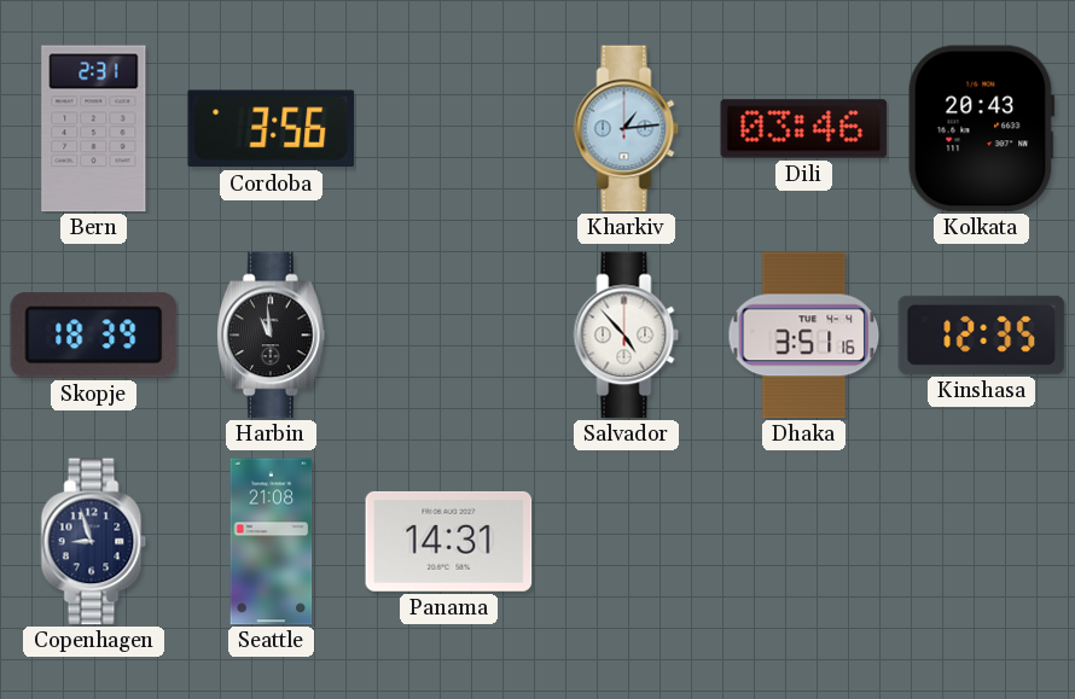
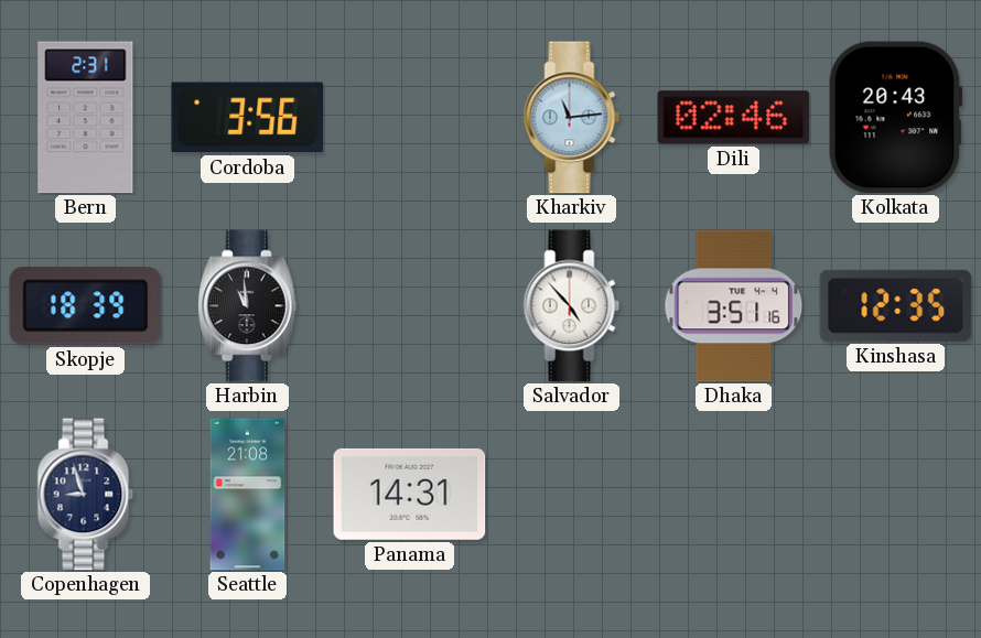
Kharkiv: 1:14 -> 11:14
Dili: 03:46 -> 02:46
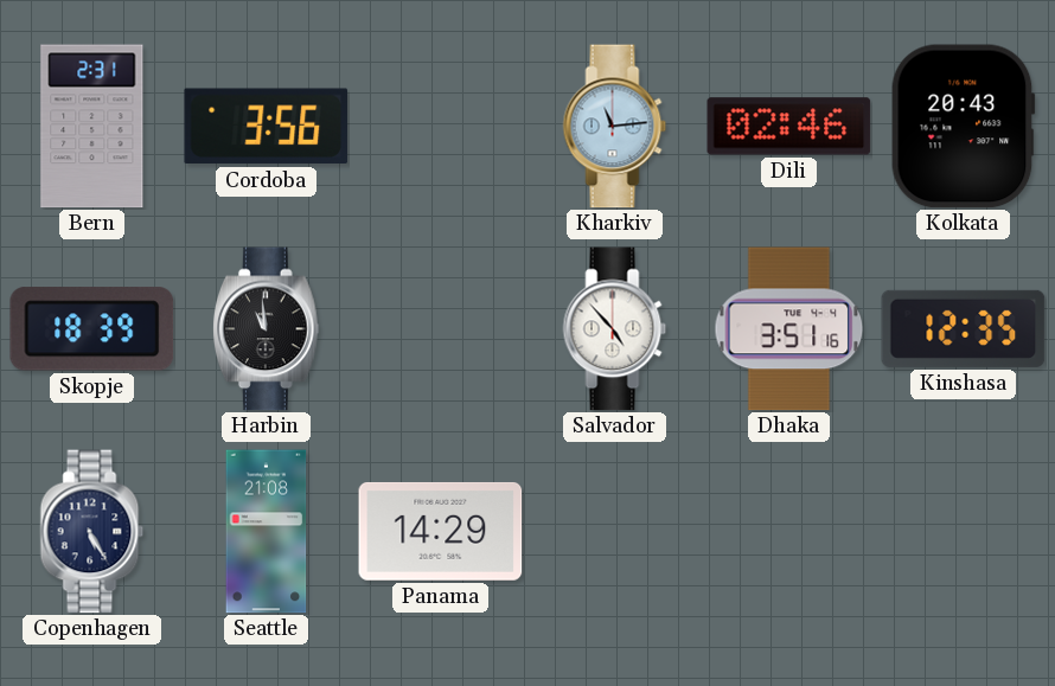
Copenhagen: 8:57 -> 5:25
Panama: 14:31 -> 14:29
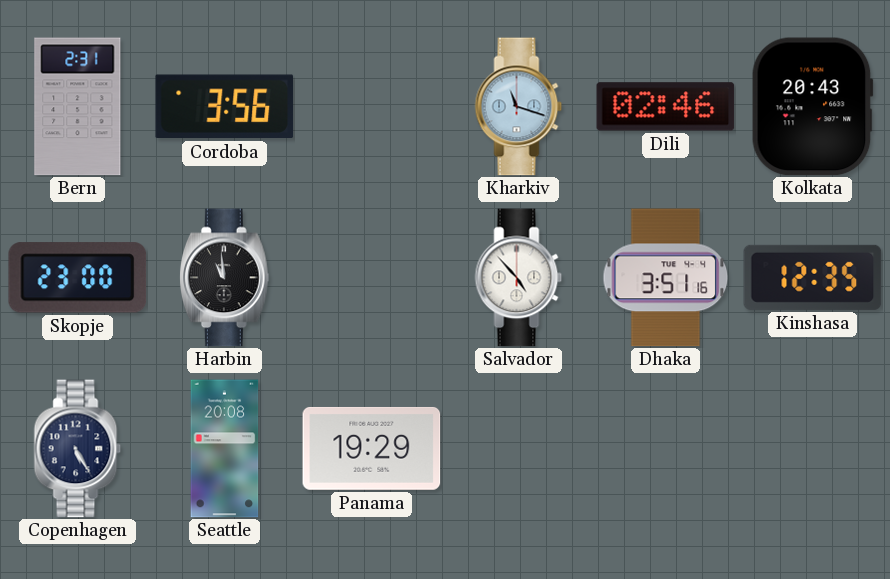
Kharkiv: 11:14 -> 11:18
Skopje: 18:39 -> 23:00
Seattle: 21:08 -> 20:08
Panama: 14:29 -> 19:29
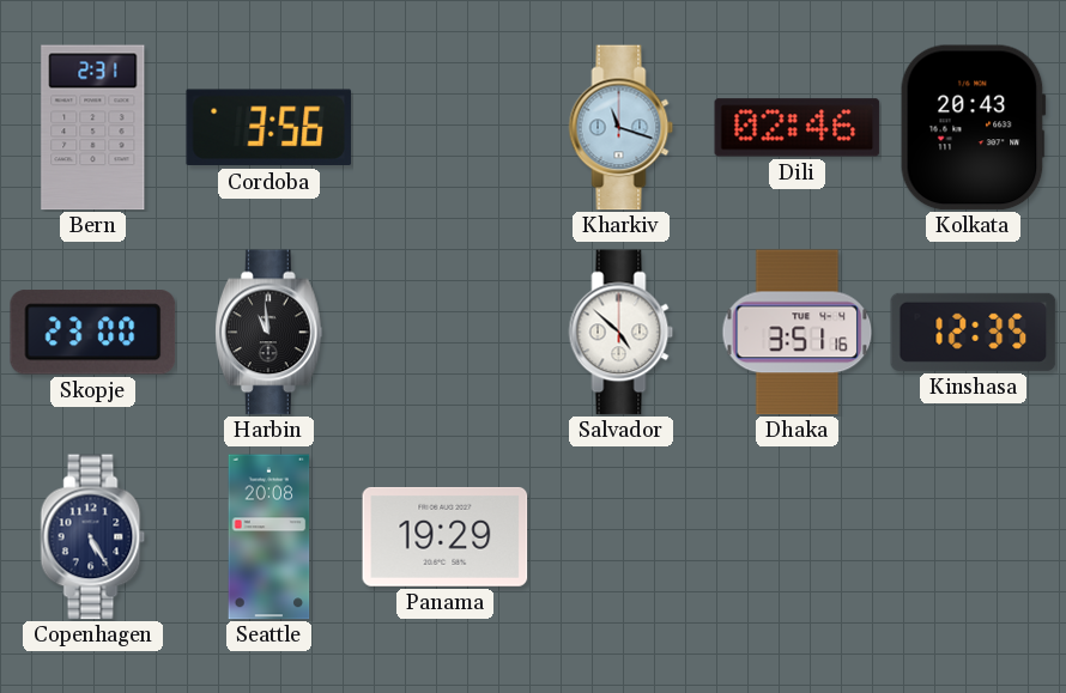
Salvador: 4:53 -> 4:52
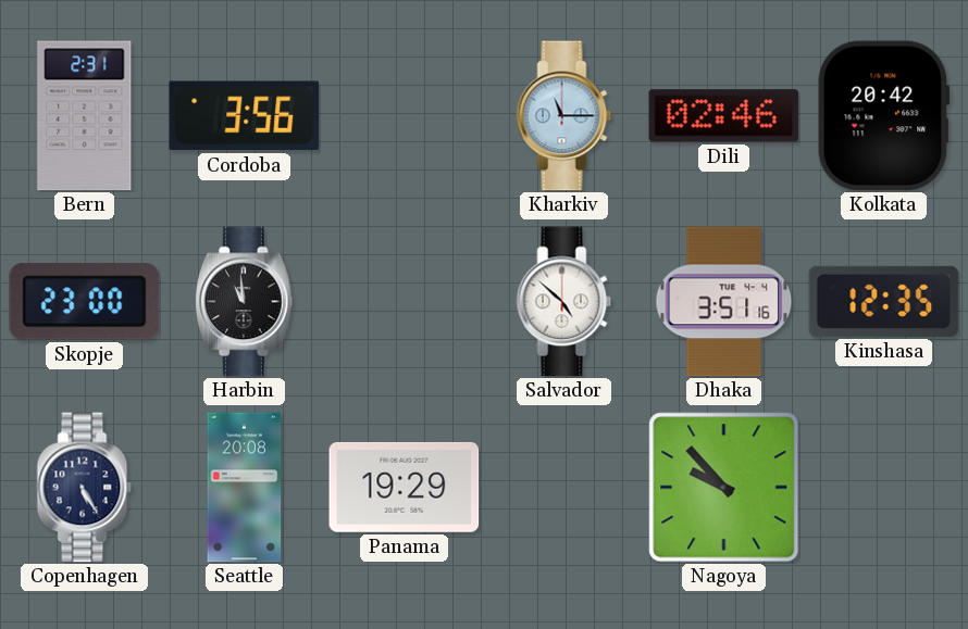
Kharkiv: 11:18 -> 11:15
Kolkata: 20:43 -> 20:42
Nagoya: none -> 9:53
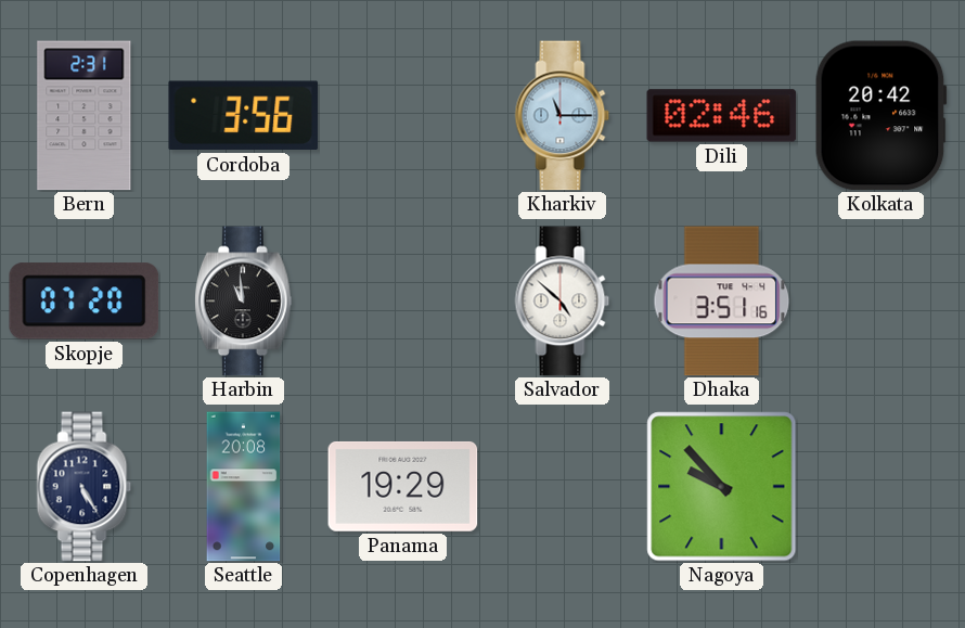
Skopje: 23:00 -> 07:20
Kinshasa: 12:35 -> none
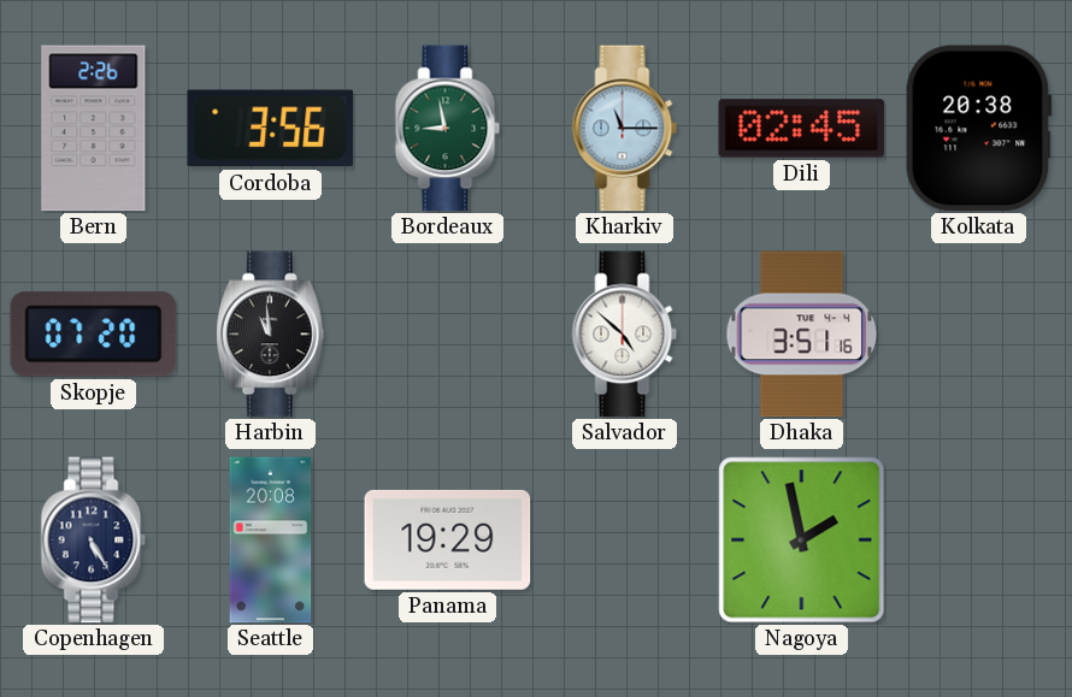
Bern: 2:31 -> 2:26
Bordeaux: none -> 8:58
Dili: 02:46 -> 02:45
Kolkata: 20:42 -> 20:38
Nagoya: 9:53 -> 1:58
